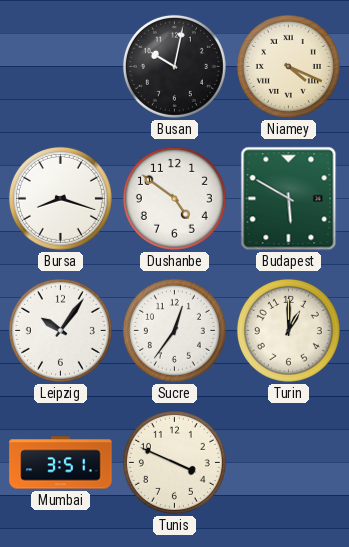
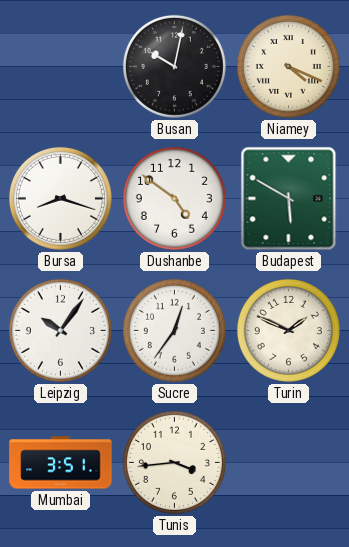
Turin: 1:00 -> 1:49
Tunis: 3:49 -> 3:44
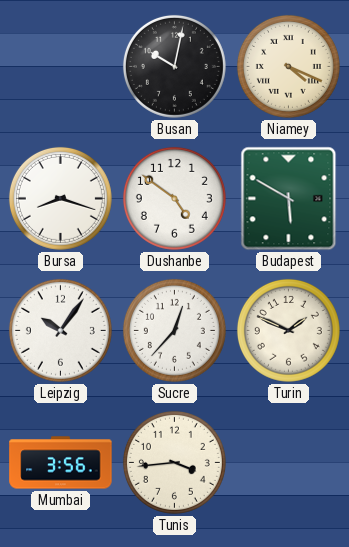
Sucre: 12:36 -> 12:37
Mumbai: 3:51 -> 3:56
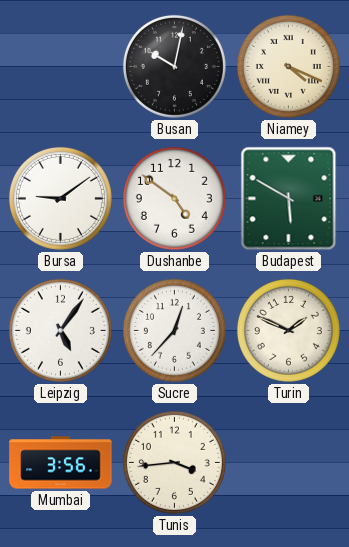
Bursa: 8:18 -> 9:09
Leipzig: 10:06 -> 5:06
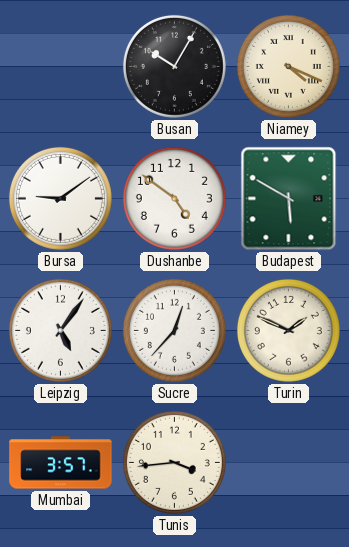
Busan: 10:02 -> 10:05
Mumbai: 3:56 -> 3:57
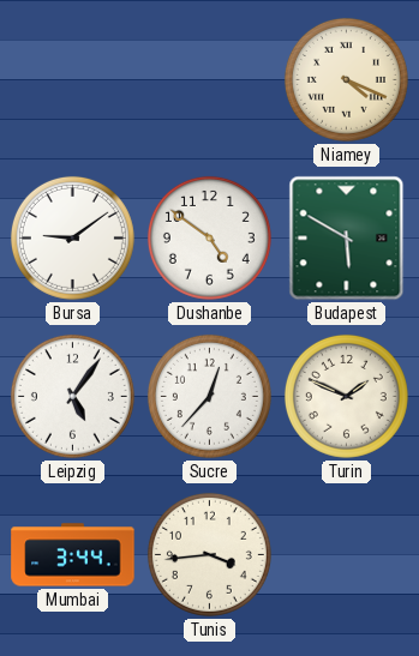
Busan: 10:05 -> none
Mumbai: 3:57 -> 3:44
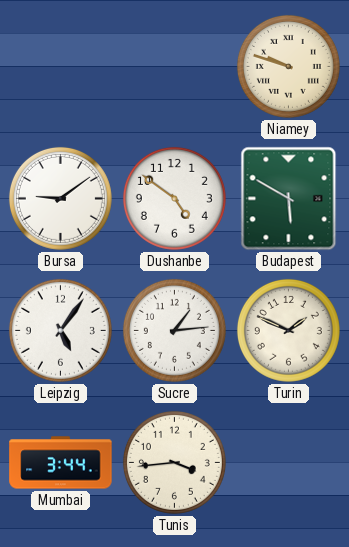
Niamey: 4:19 -> 9:48
Sucre: 12:37 -> 1:14
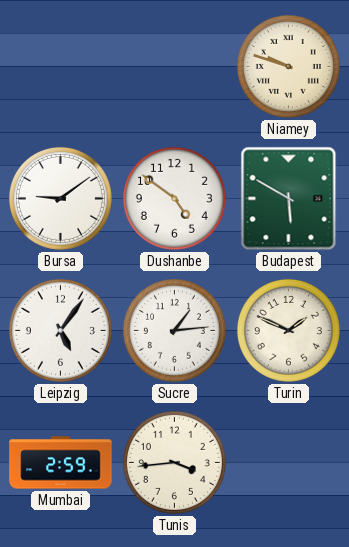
Mumbai: 3:44 -> 2:59
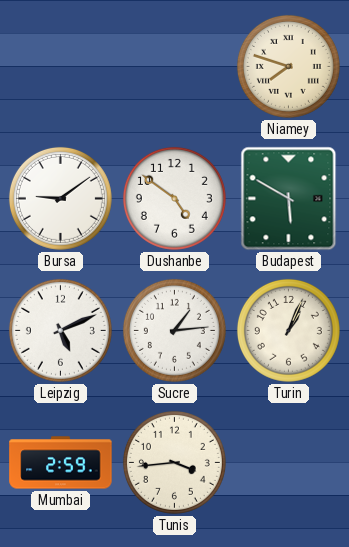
Niamey: 9:48 -> 7:48
Leipzig: 5:06 -> 5:11
Turin: 1:49 -> 1:04
